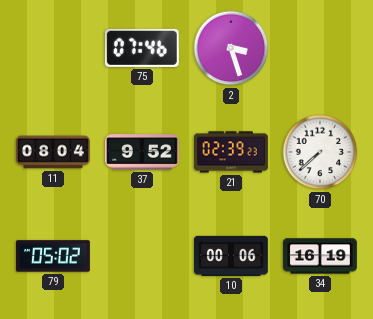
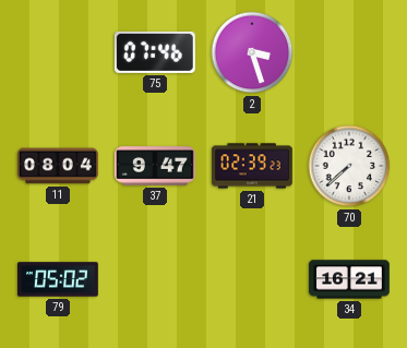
37: 9:52 -> 9:47
10: 00:06 -> none
34: 16:19 -> 16:21
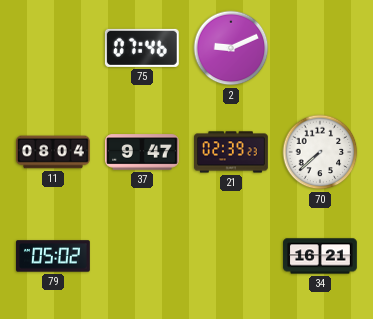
2: 3:27 -> 9:11
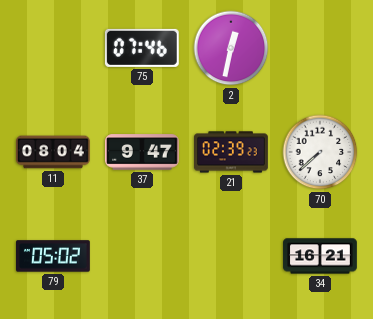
2: 9:11 -> 12:32
